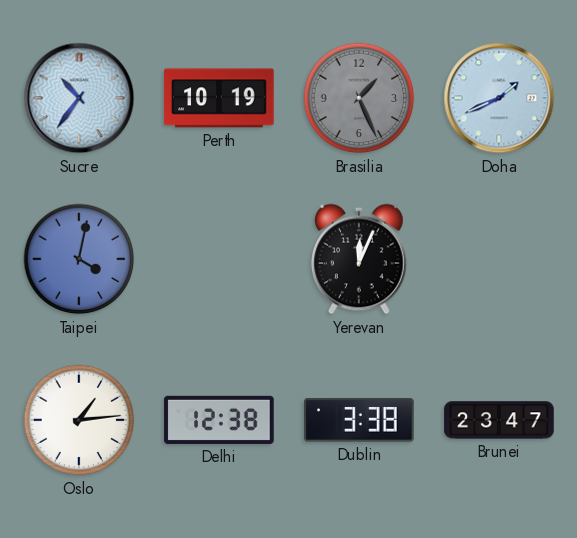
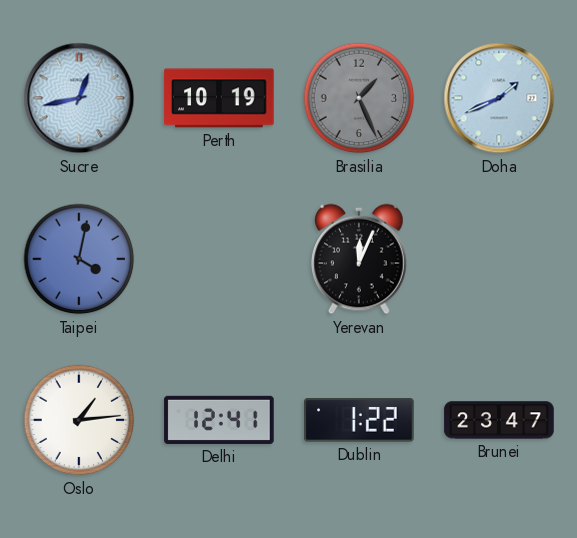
Sucre: 10:36 -> 12:43
Delhi: 12:38 -> 12:41
Dublin: 3:38 -> 1:22
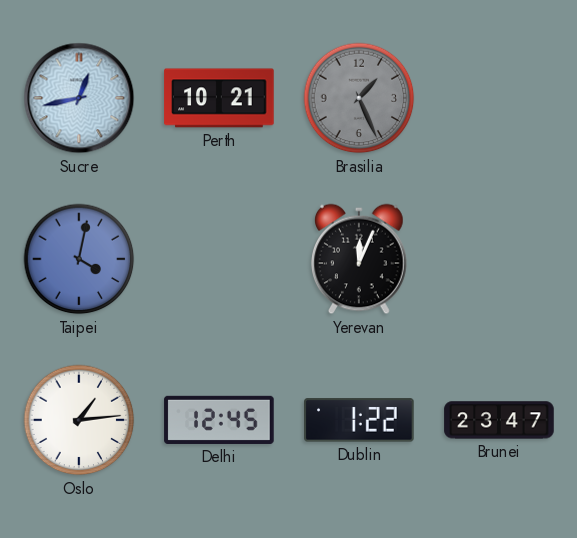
Perth: 10:19 -> 10:21
Doha: 1:41 -> none
Delhi: 12:41 -> 12:45
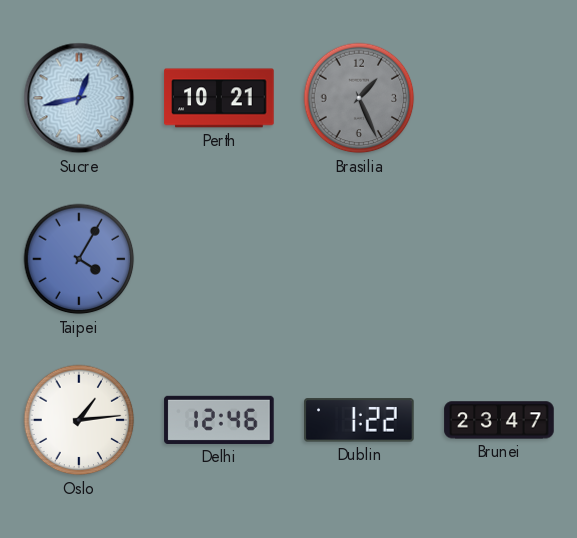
Taipei: 4:02 -> 4:05
Yerevan: 12:04 -> none
Delhi: 12:45 -> 12:46
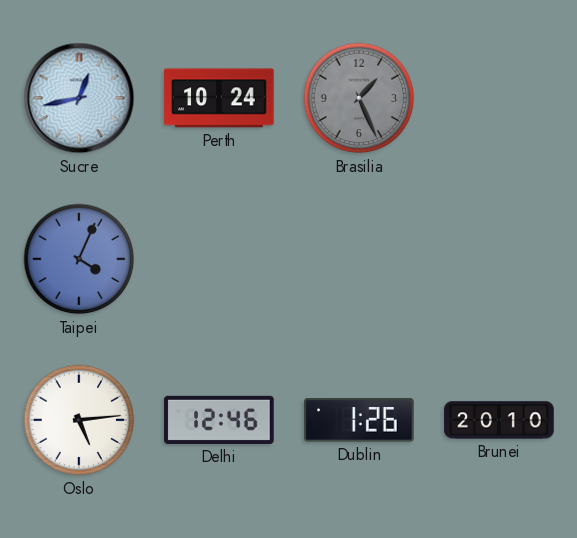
Perth: 10:21 -> 10:24
Taipei: 4:05 -> 4:04
Oslo: 1:14 -> 5:14
Dublin: 1:22 -> 1:26
Brunei: 23:47 -> 20:10
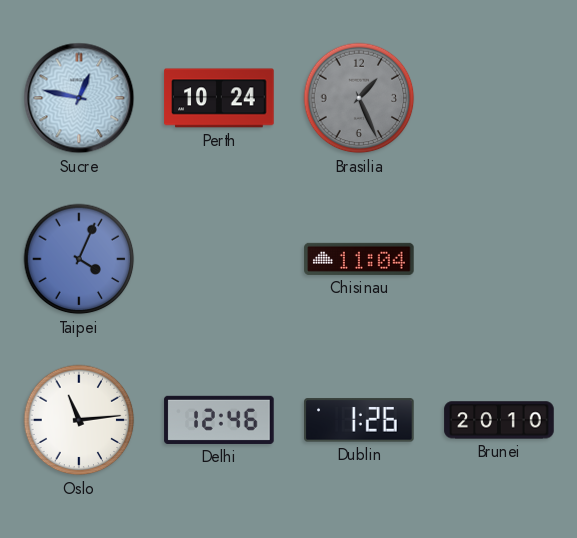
Sucre: 12:43 -> 12:47
Chisinau: none -> 11:04
Oslo: 5:14 -> 11:14
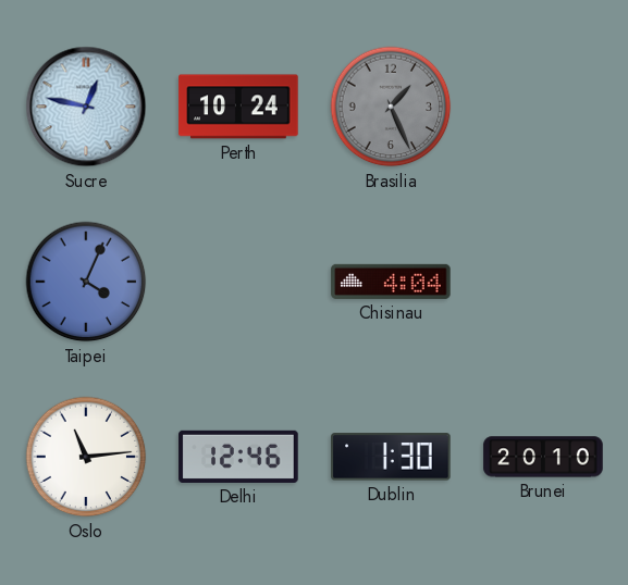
Chisinau: 11:04 -> 4:04
Dublin: 1:26 -> 1:30
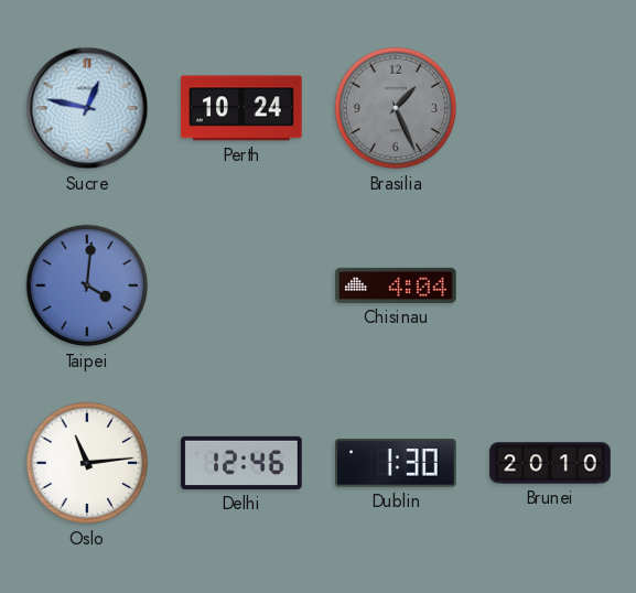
Taipei: 4:04 -> 4:01
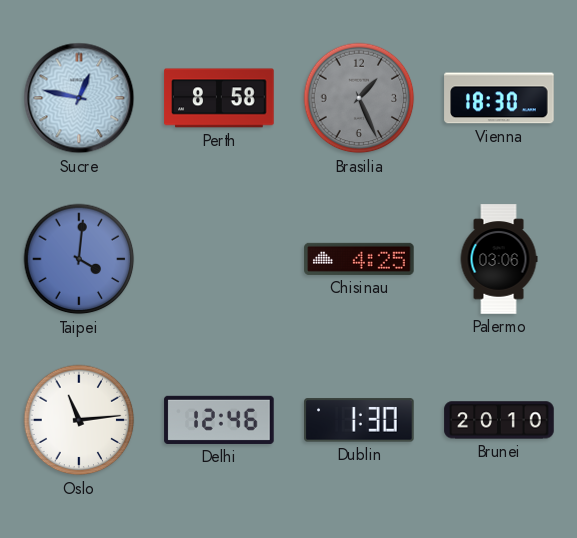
Perth: 10:24 -> 8:58
Vienna: none -> 18:30
Chisinau: 4:04 -> 4:25
Palermo: none -> 03:06
